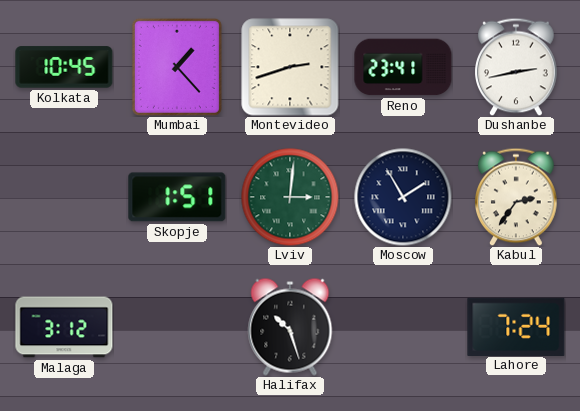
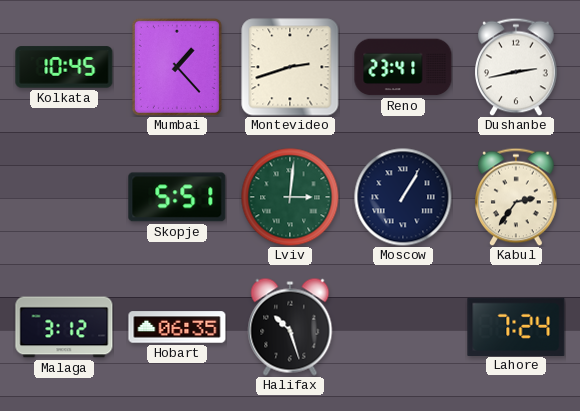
Skopje: 1:51 -> 5:51
Moscow: 1:55 -> 1:05
Hobart: none -> 06:35
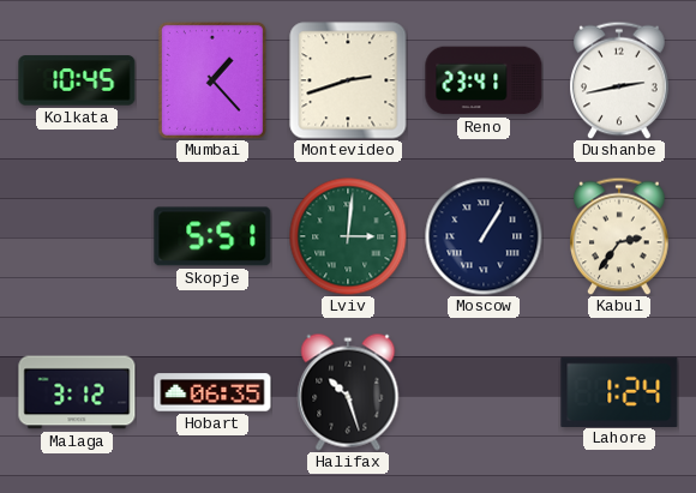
Lahore: 7:24 -> 1:24
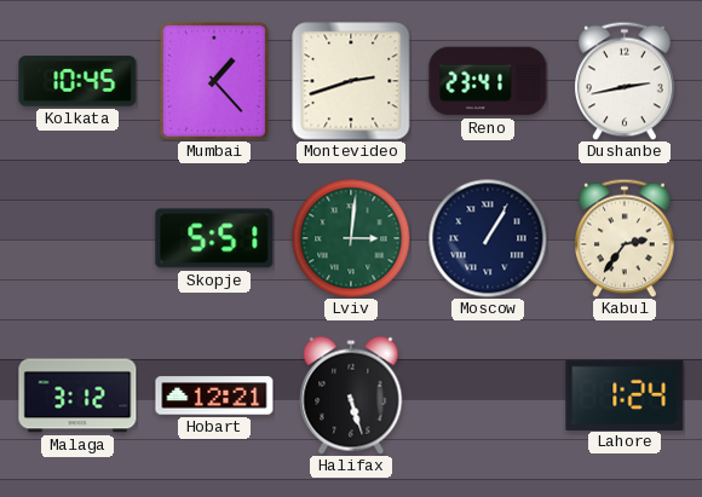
Hobart: 06:35 -> 12:21
Halifax: 10:27 -> 5:27
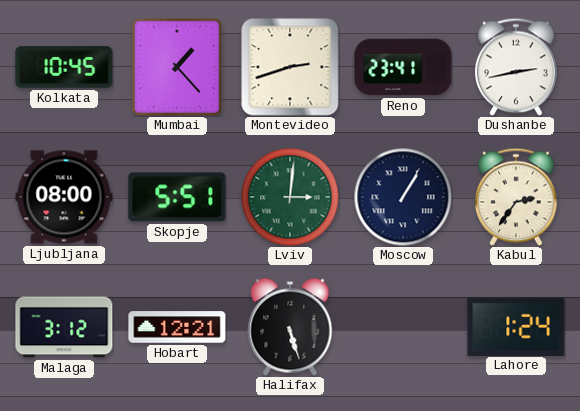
Ljubljana: none -> 08:00
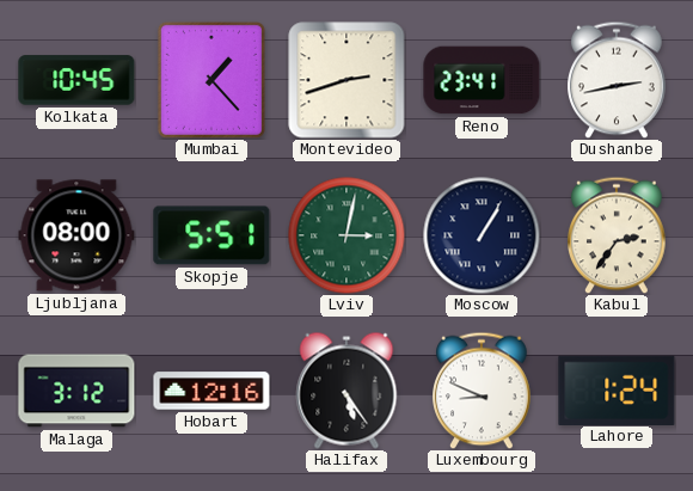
Lviv: 3:01 -> 3:02
Hobart: 12:21 -> 12:16
Halifax: 5:27 -> 5:24
Luxembourg: none -> 8:49
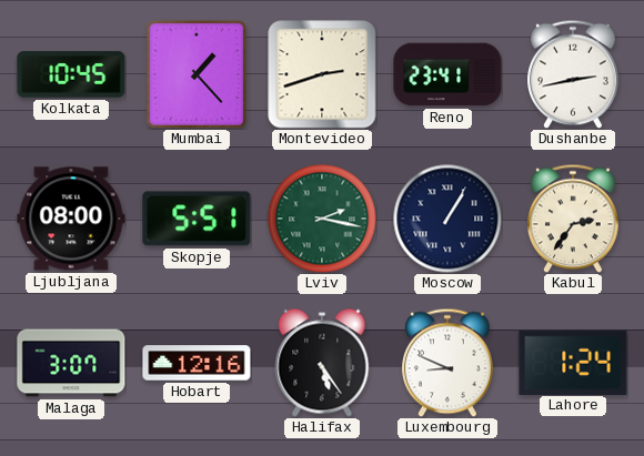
Lviv: 3:02 -> 2:17
Malaga: 3:12 -> 3:07
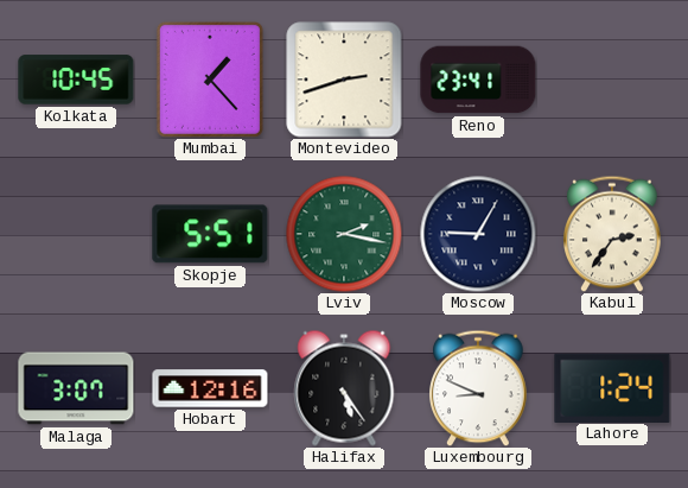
Dushanbe: 2:43 -> none
Ljubljana: 08:00 -> none
Moscow: 1:05 -> 9:05
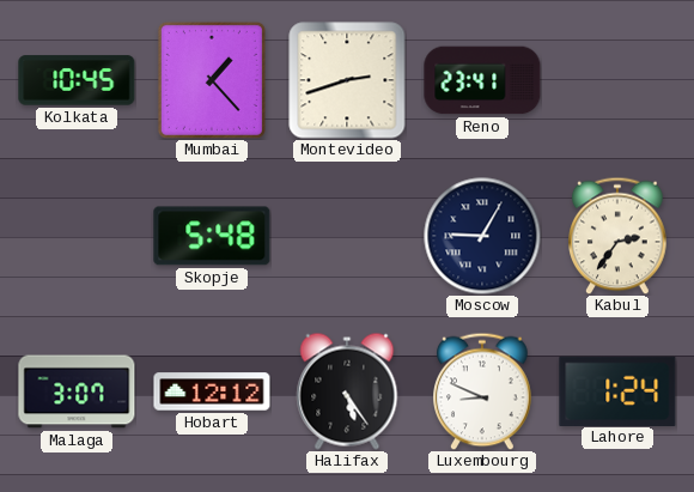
Skopje: 5:51 -> 5:48
Lviv: 2:17 -> none
Hobart: 12:16 -> 12:12
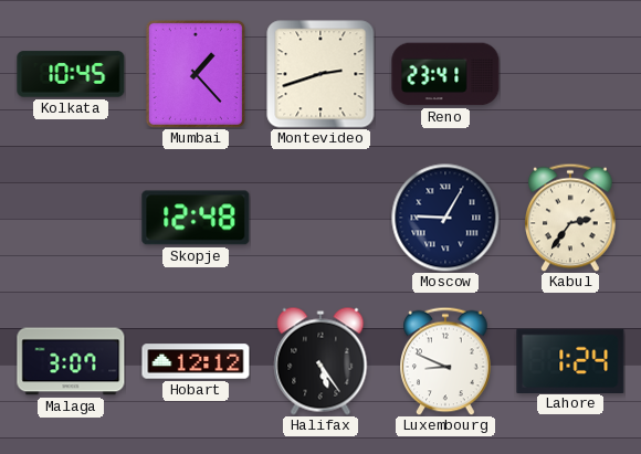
Skopje: 5:48 -> 12:48
